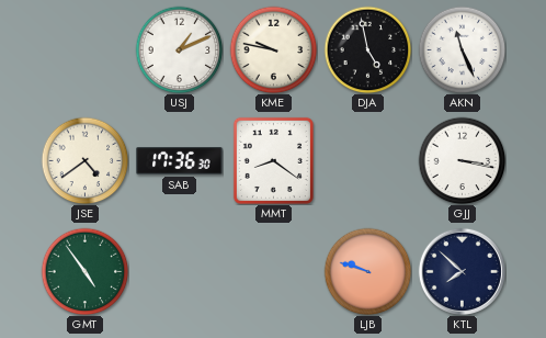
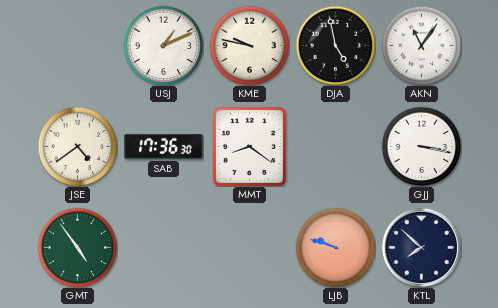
AKN: 11:26 -> 11:06
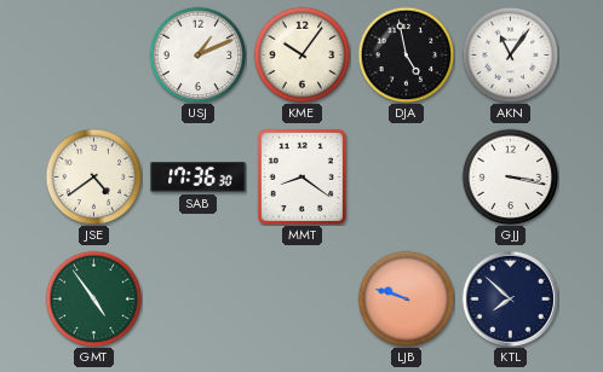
KME: 9:47 -> 10:06
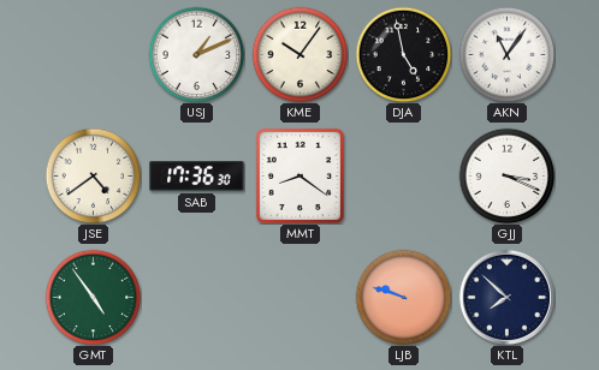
GJJ: 3:17 -> 3:19
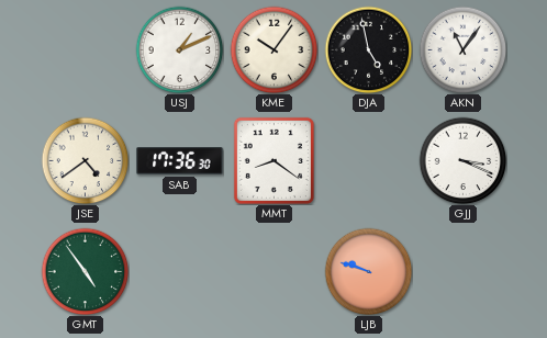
KTL: 7:52 -> none
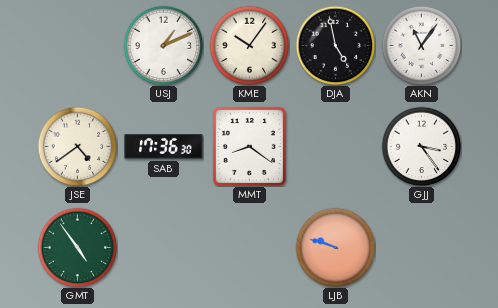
GJJ: 3:19 -> 3:24
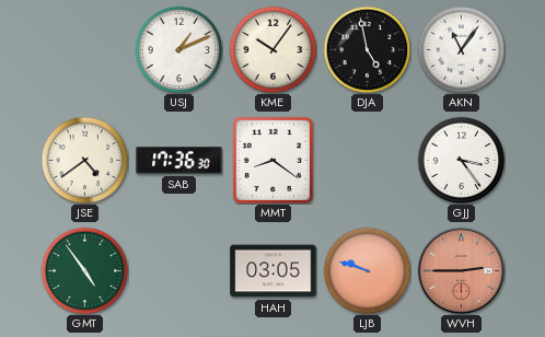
HAH: none -> 03:05
WVH: none -> 2:45
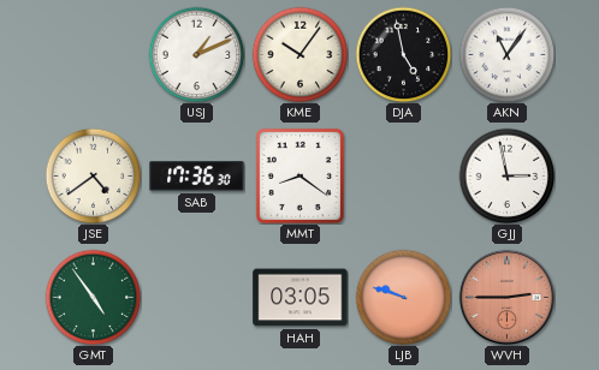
GJJ: 3:24 -> 2:58
